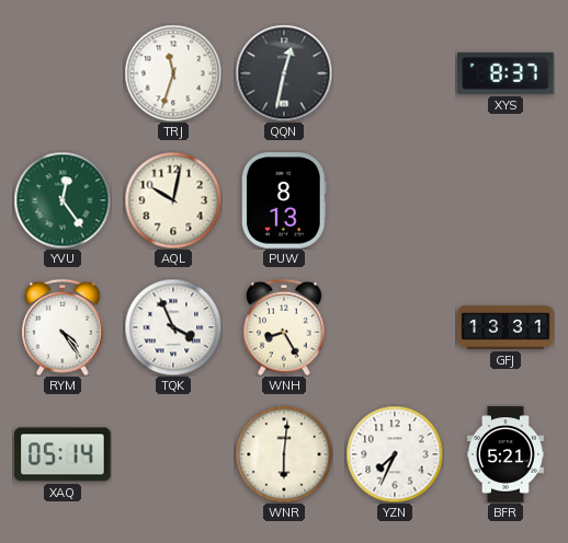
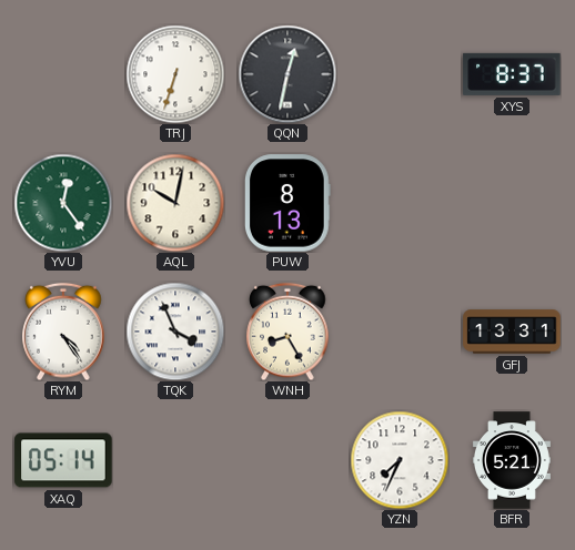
TRJ: 11:33 -> 6:33
WNR: 6:01 -> none
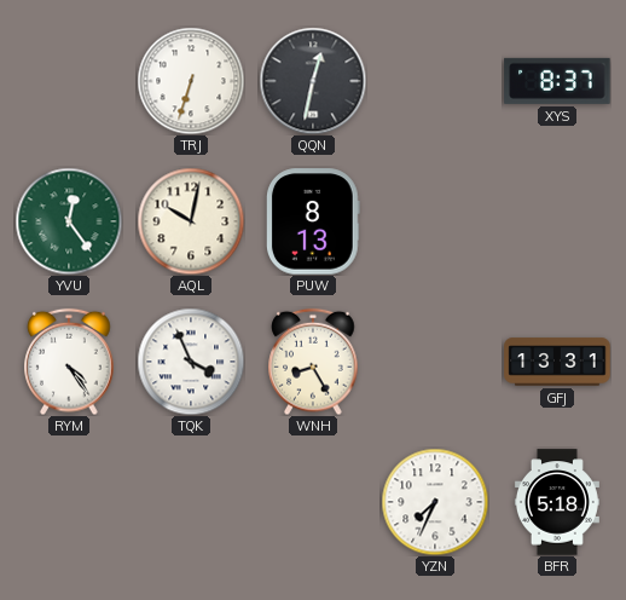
XAQ: 05:14 -> none
BFR: 5:21 -> 5:18
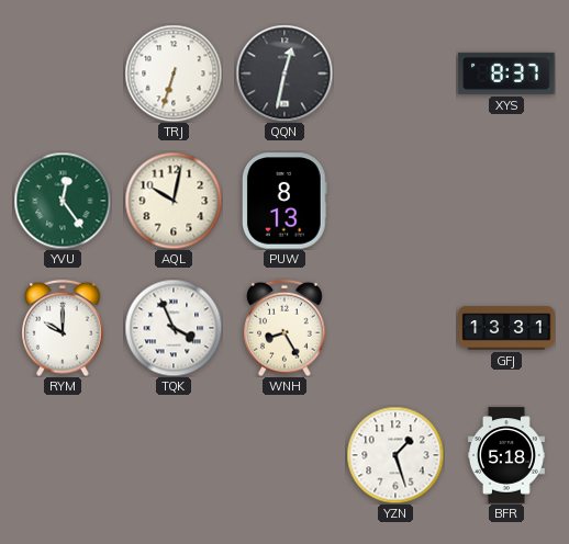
RYM: 4:24 -> 10:00
YZN: 7:34 -> 1:27
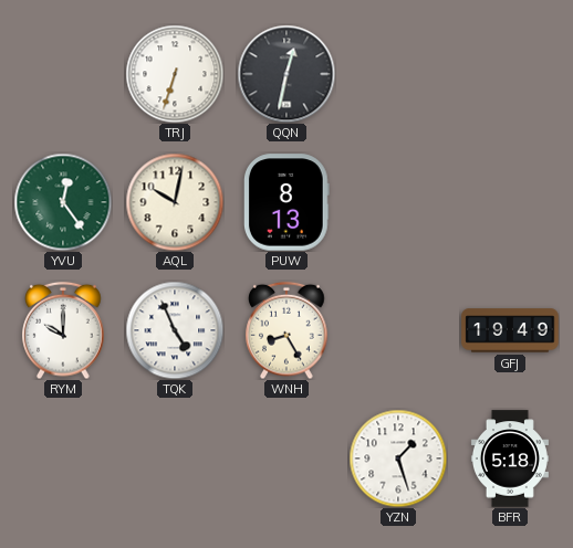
XYS: 8:37 -> none
TQK: 3:56 -> 4:56
GFJ: 13:31 -> 19:49
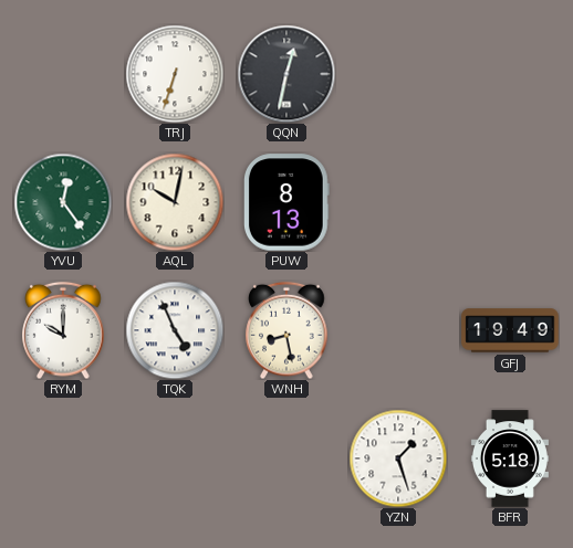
WNH: 8:25 -> 8:28
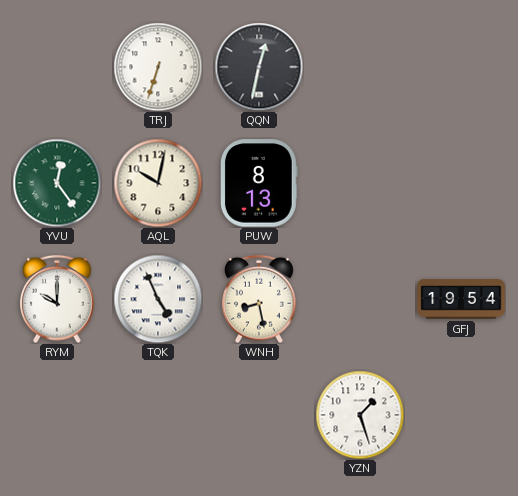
GFJ: 19:49 -> 19:54
BFR: 5:18 -> none
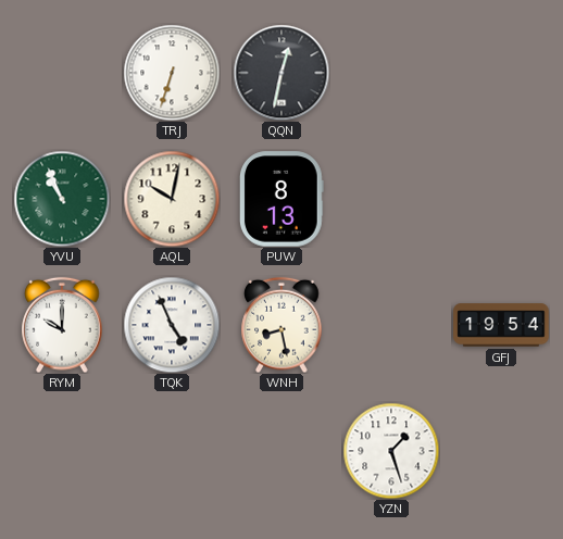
YVU: 12:24 -> 10:56
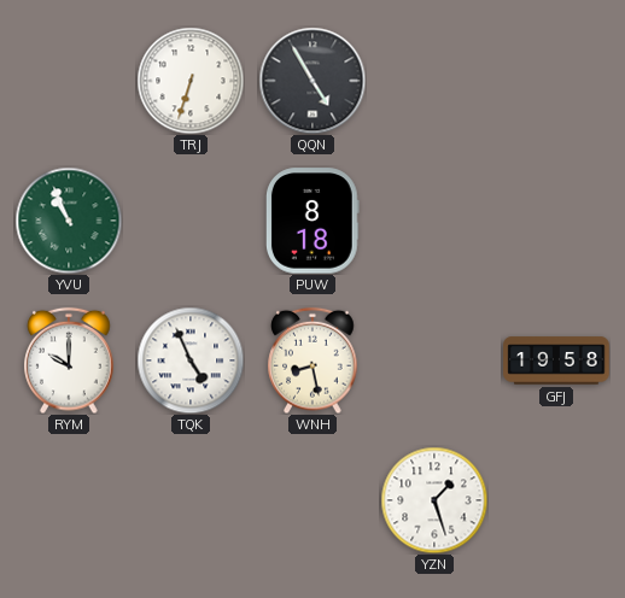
QQN: 12:32 -> 4:55
AQL: 10:02 -> none
PUW: 8:13 -> 8:18
GFJ: 19:54 -> 19:58
